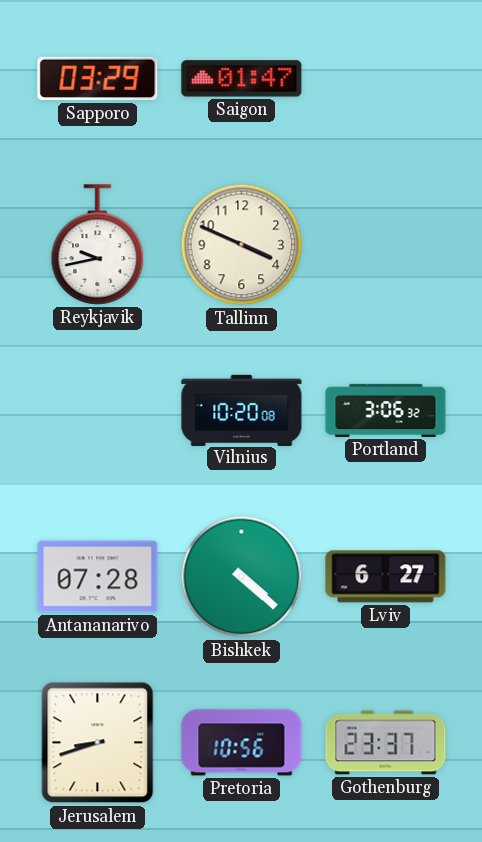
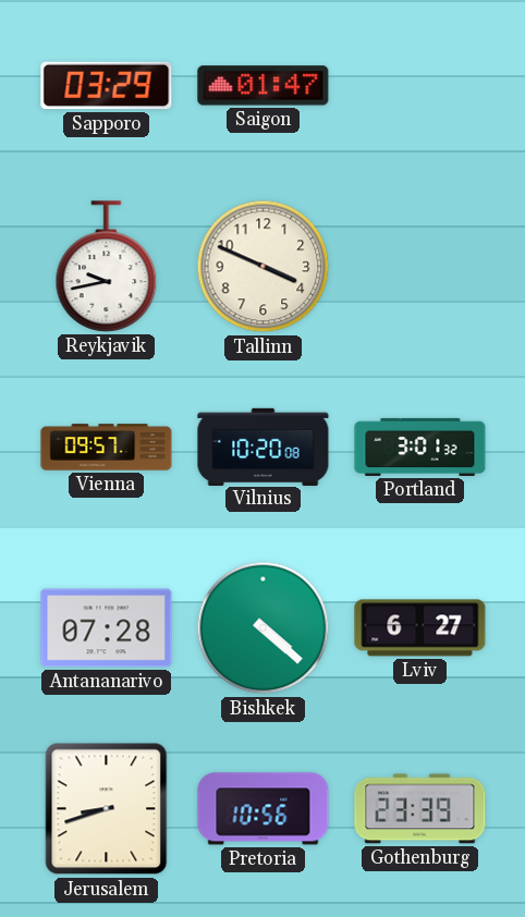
Vienna: none -> 09:57
Portland: 3:06 -> 3:01
Gothenburg: 23:37 -> 23:39
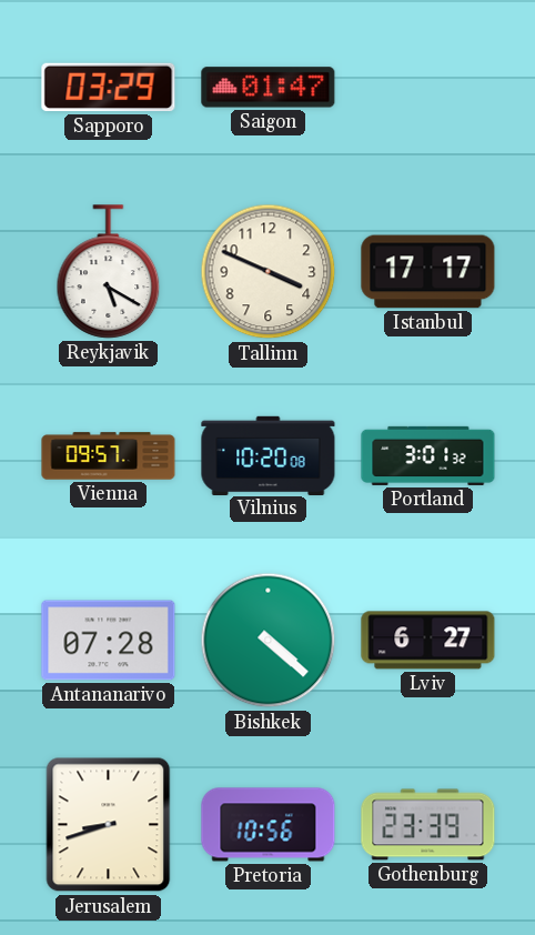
Reykjavik: 9:43 -> 5:20
Istanbul: none -> 17:17
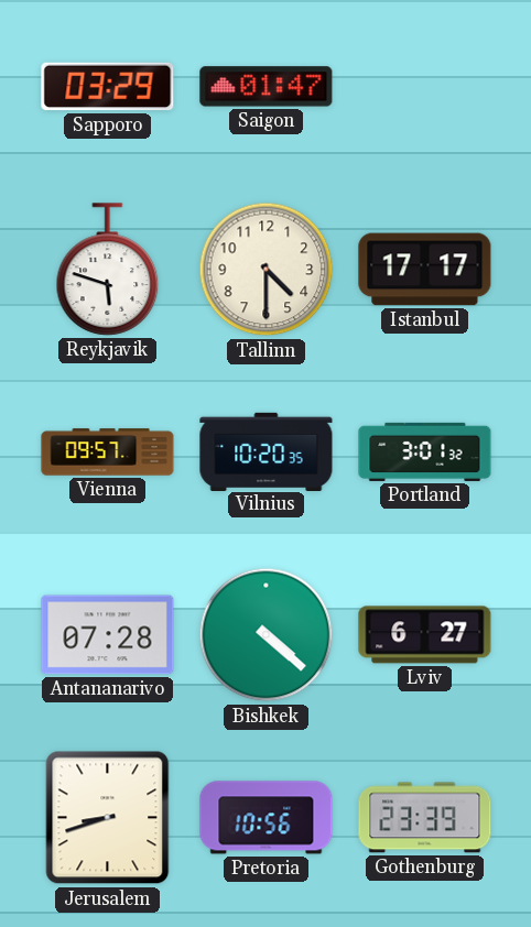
Reykjavik: 5:20 -> 5:48
Tallinn: 3:49 -> 4:30
Vilnius: 10:20:08 -> 10:20:35
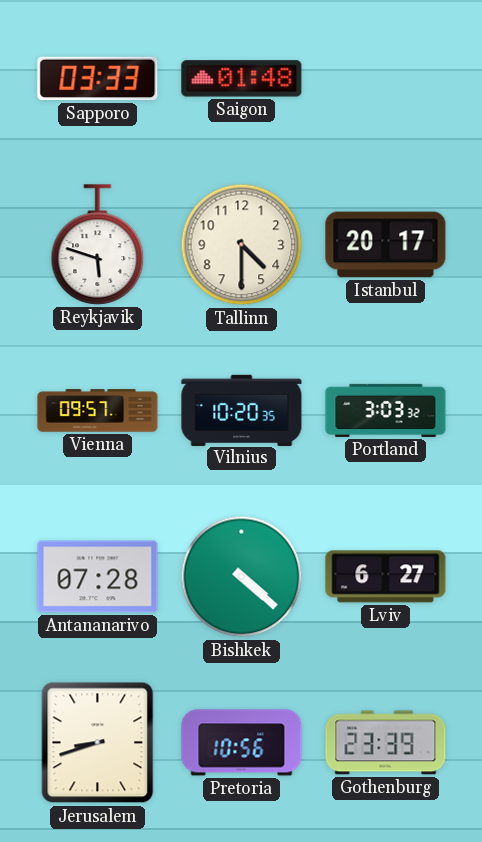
Sapporo: 03:29 -> 03:33
Saigon: 01:47 -> 01:48
Istanbul: 17:17 -> 20:17
Portland: 3:01 -> 3:03
